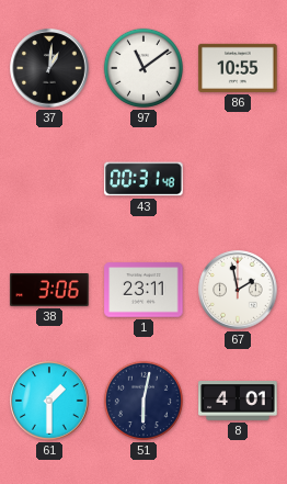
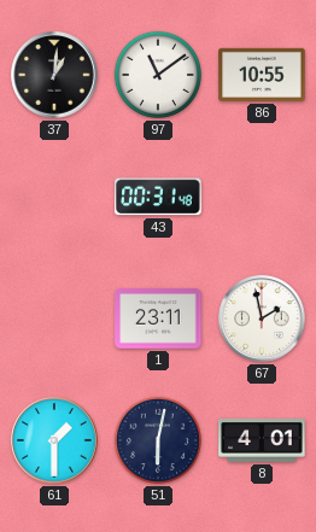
38: 3:06 -> none
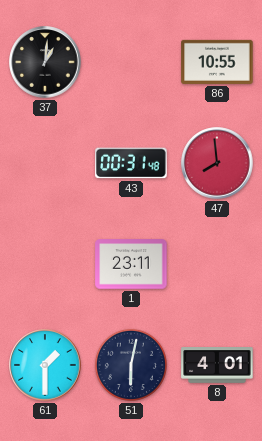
97: 11:09 -> none
47: none -> 7:59
67: 1:58 -> none
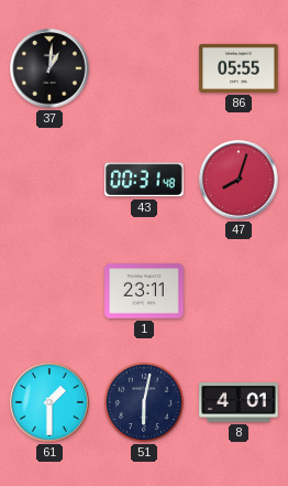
86: 10:55 -> 05:55
47: 7:59 -> 8:03
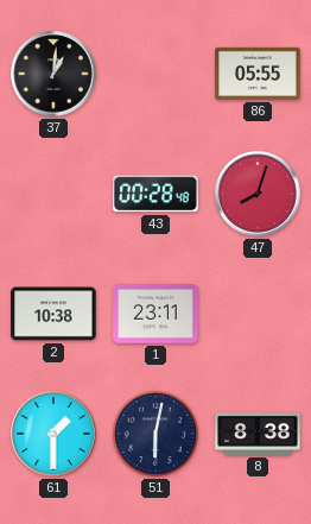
43: 00:31 -> 00:28
2: none -> 10:38
8: 4:01 -> 8:38
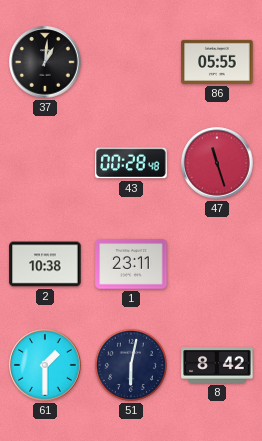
47: 8:03 -> 11:27
8: 8:38 -> 8:42
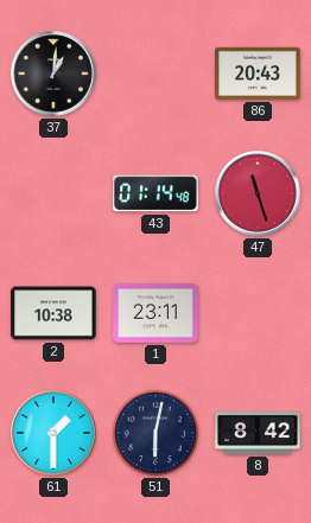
86: 05:55 -> 20:43
43: 00:28 -> 01:14
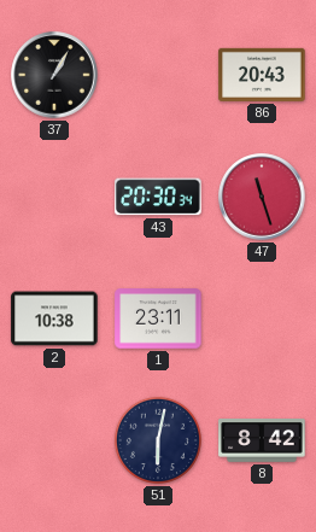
37: 1:01 -> 1:05
43: 01:14 -> 20:30
61: 1:30 -> none
